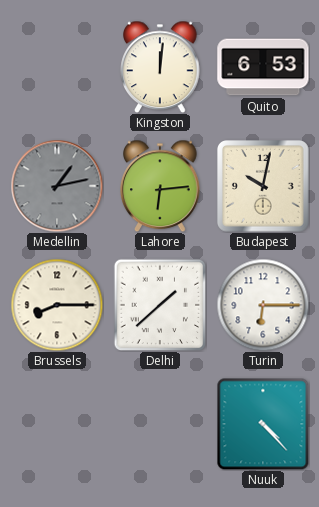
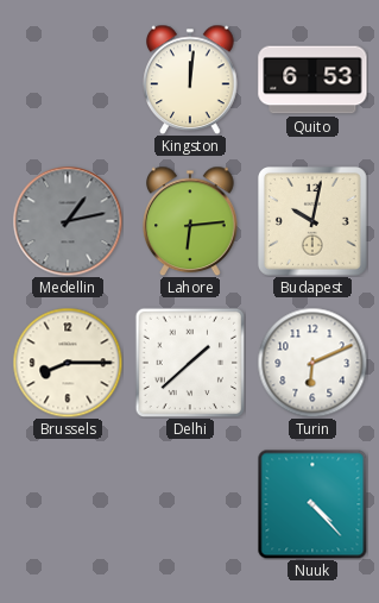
Turin: 6:15 -> 6:11
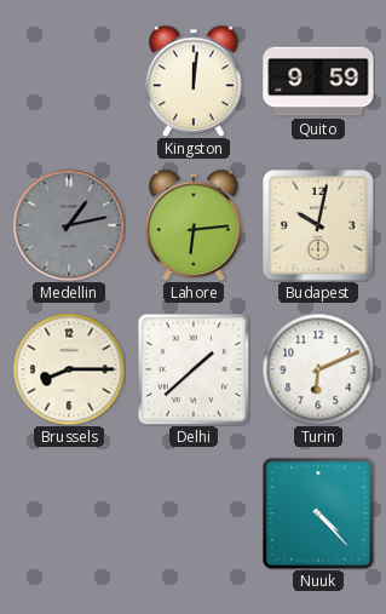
Quito: 6:53 -> 9:59
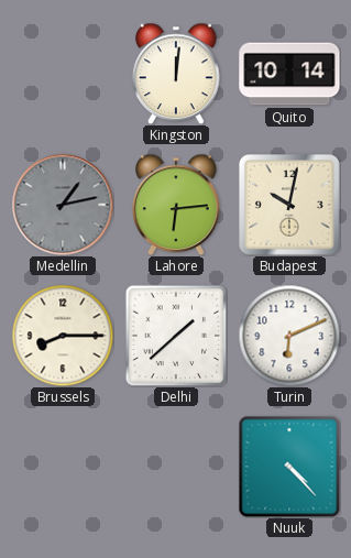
Quito: 9:59 -> 10:14
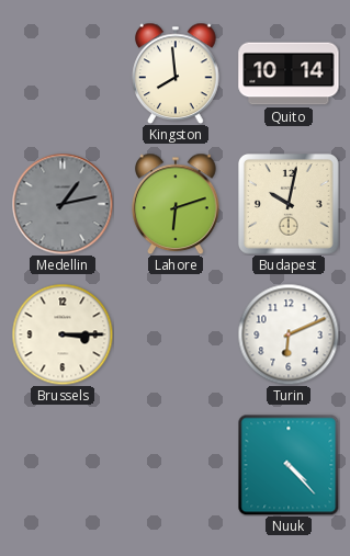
Kingston: 12:01 -> 7:59
Lahore: 6:14 -> 6:12
Brussels: 8:15 -> 3:15
Delhi: 1:38 -> none
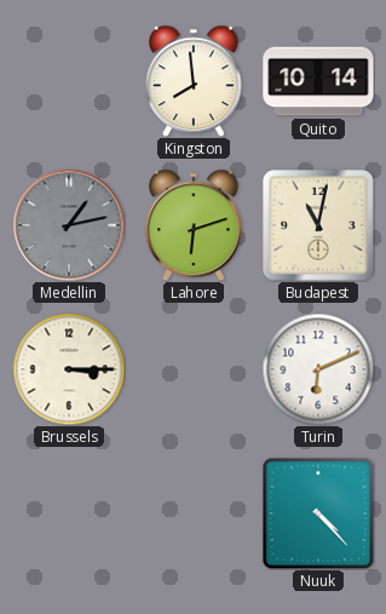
Budapest: 10:02 -> 11:02
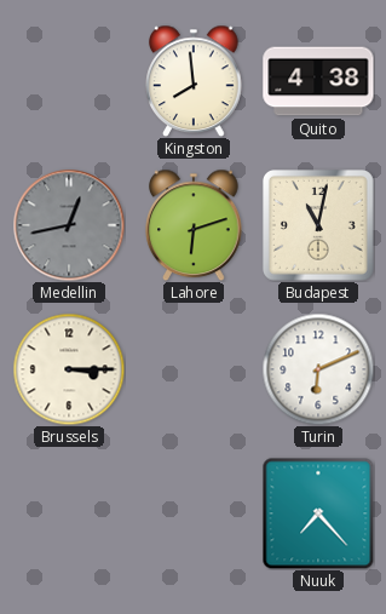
Quito: 10:14 -> 4:38
Medellin: 1:13 -> 12:43
Nuuk: 4:23 -> 7:23
